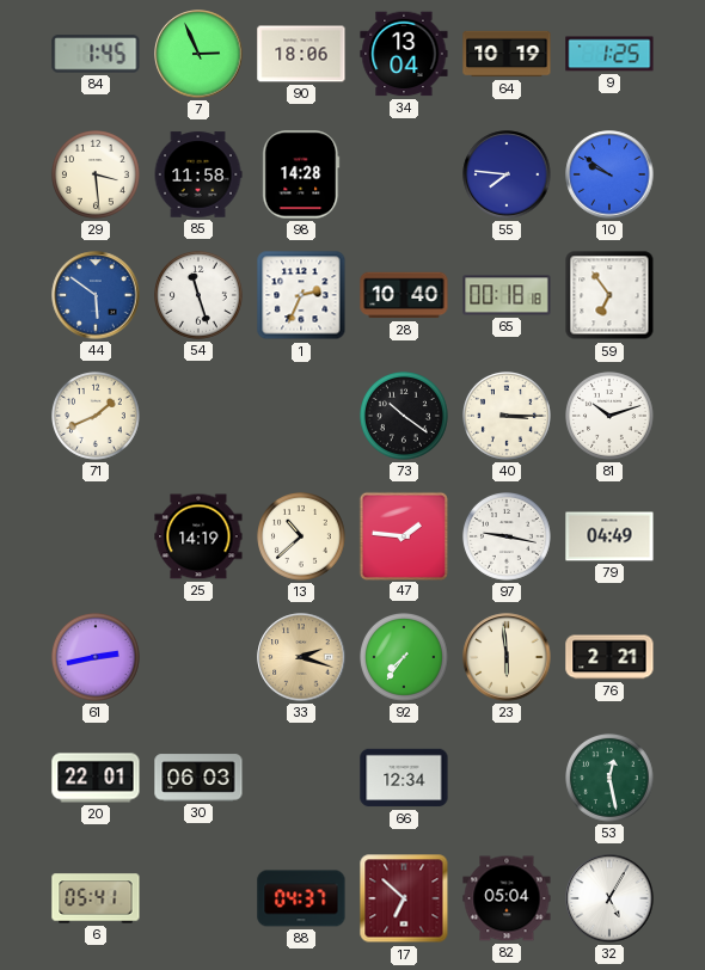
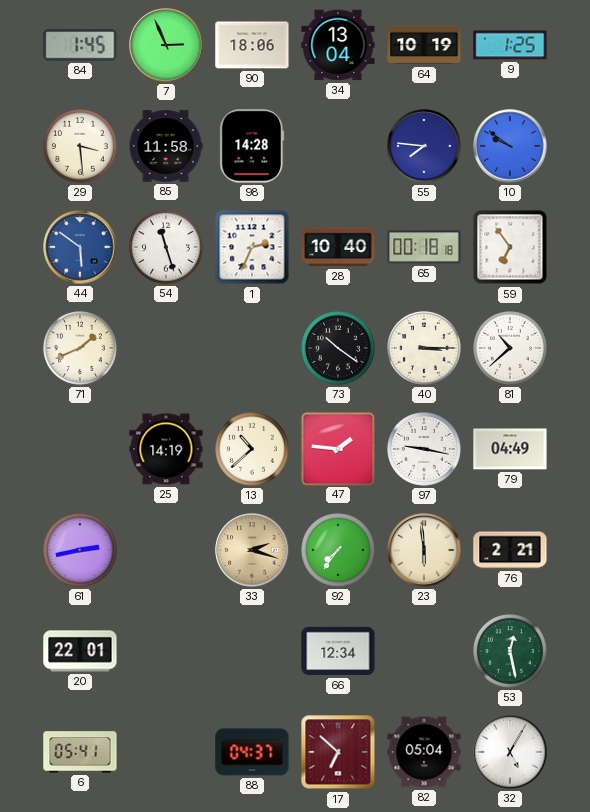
81: 10:12 -> 10:38
30: 06:03 -> none
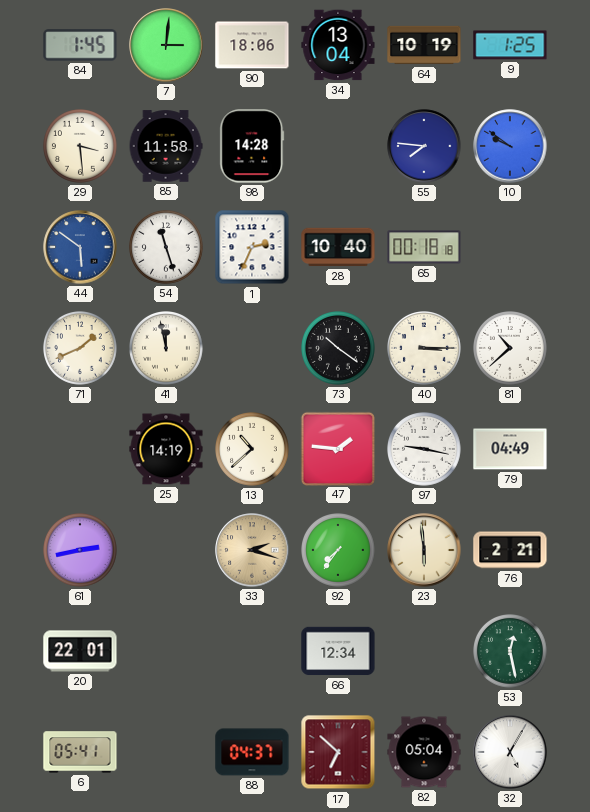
7: 2:56 -> 3:01
59: 6:54 -> none
41: none -> 11:58
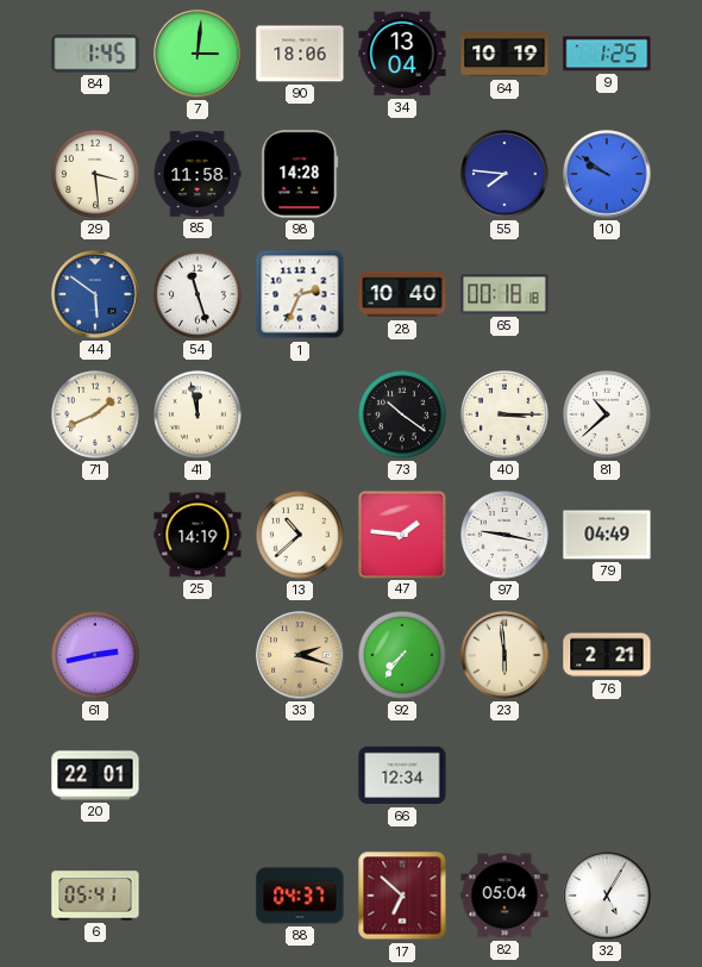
53: 12:28 -> none
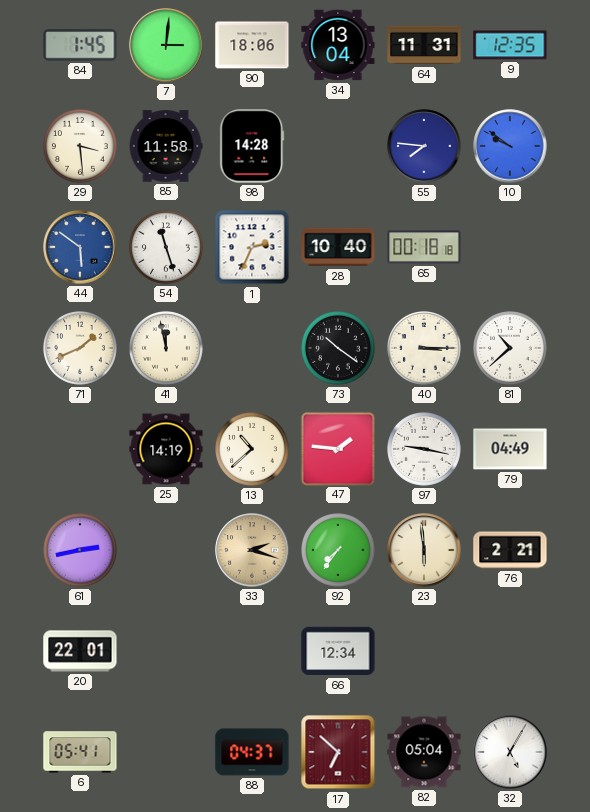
64: 10:19 -> 11:31
9: 1:25 -> 12:35
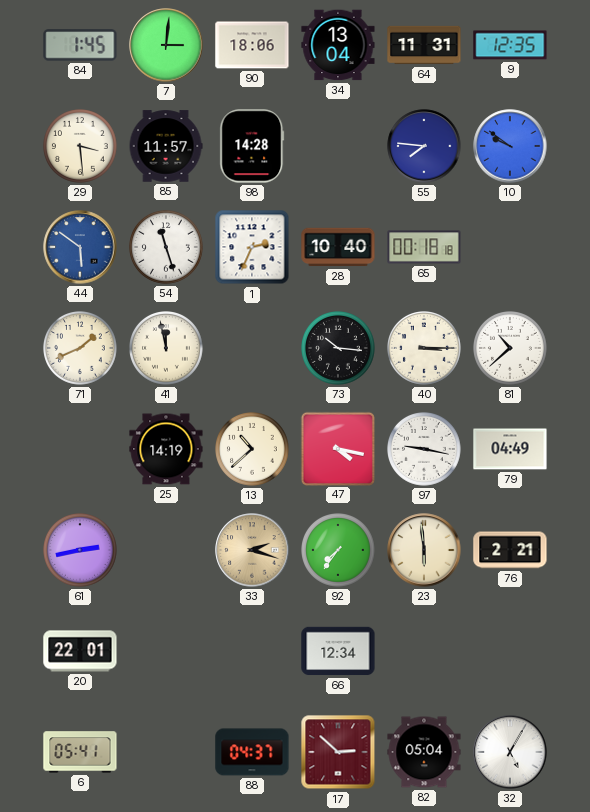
85: 11:58 -> 11:57
73: 10:21 -> 10:16
47: 1:46 -> 4:17
17: 6:52 -> 2:52
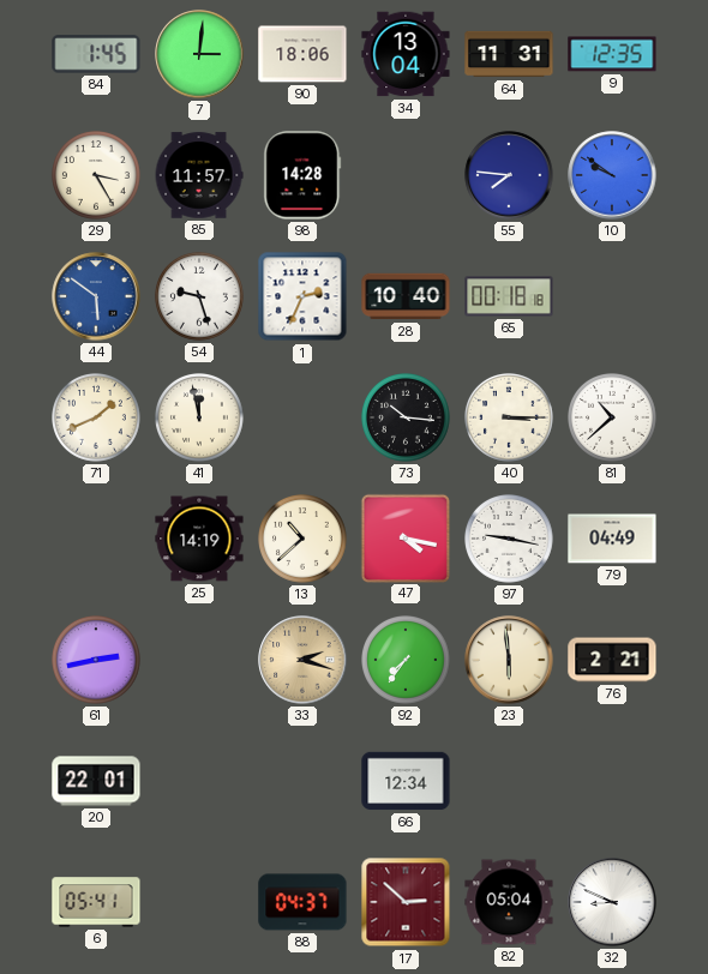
29: 3:29 -> 3:25
54: 11:27 -> 9:27
32: 5:05 -> 8:49
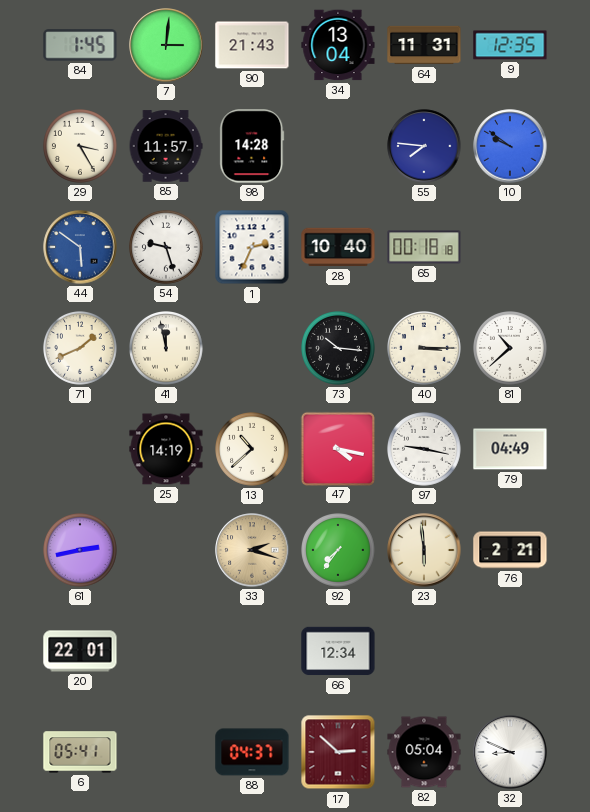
90: 18:06 -> 21:43
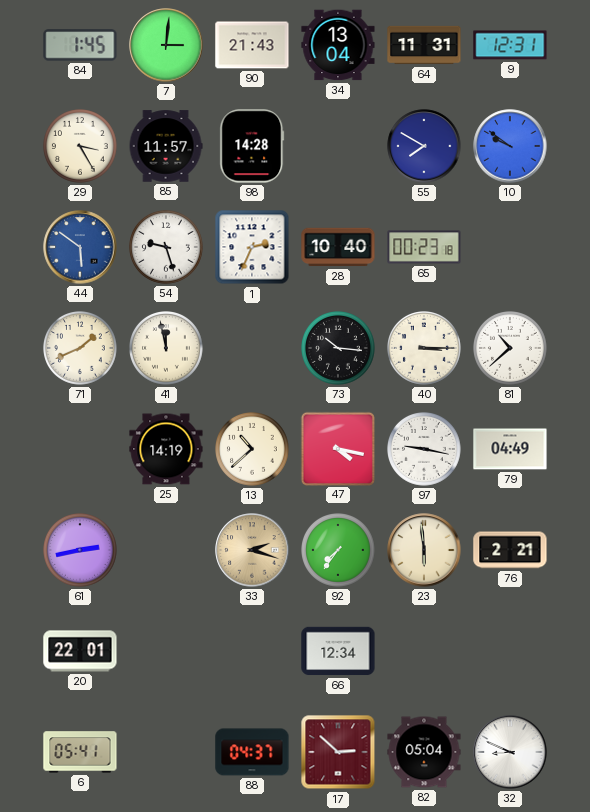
9: 12:35 -> 12:31
55: 7:46 -> 7:50
65: 00:18 -> 00:23
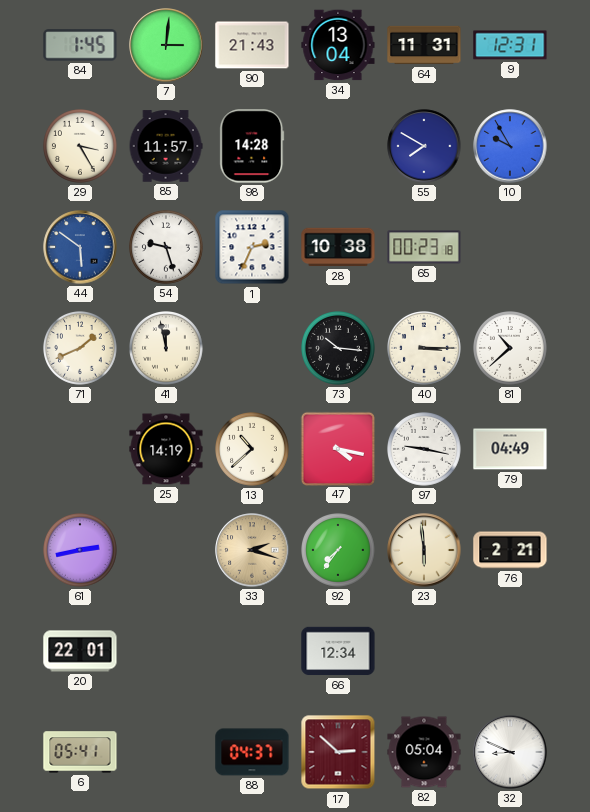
10: 9:51 -> 9:55
28: 10:40 -> 10:38
